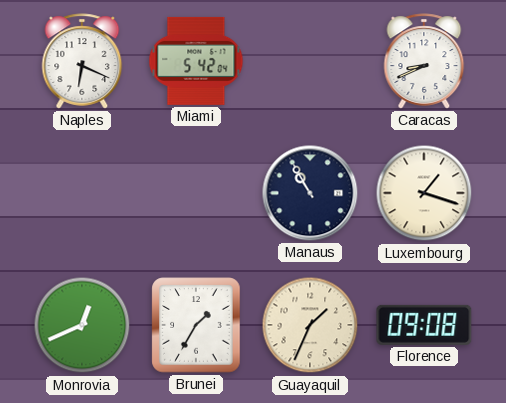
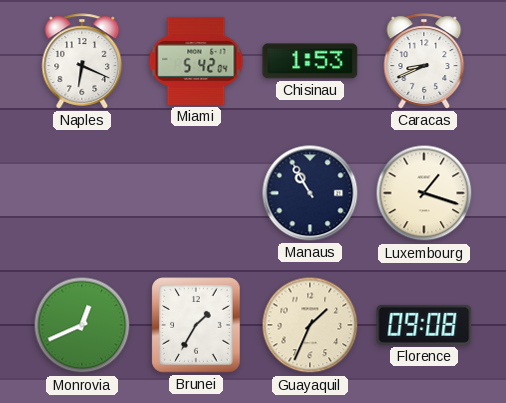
Chisinau: none -> 1:53
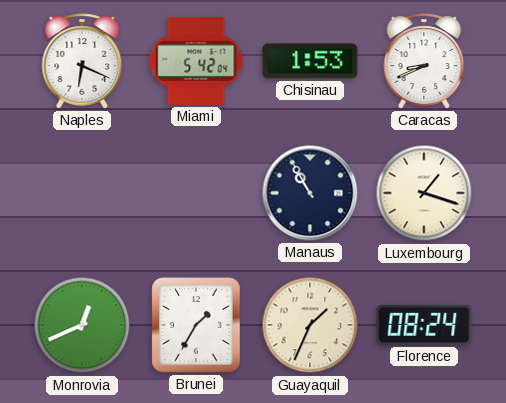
Florence: 09:08 -> 08:24
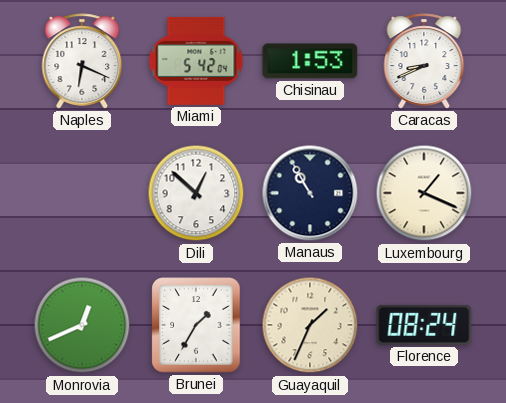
Dili: none -> 12:52
Luxembourg: 1:18 -> 1:19
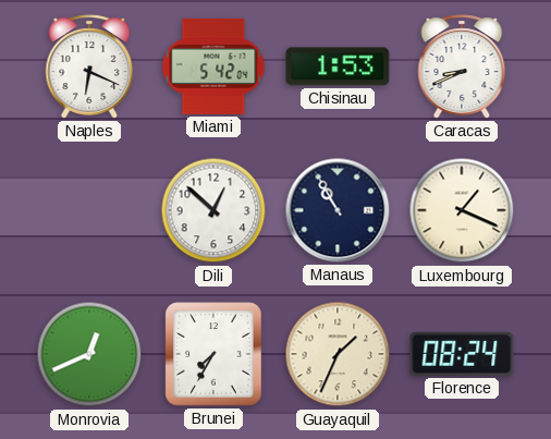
Brunei: 1:35 -> 7:35
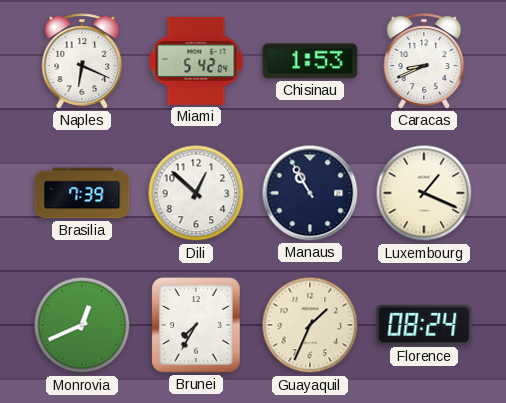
Brasilia: none -> 7:39
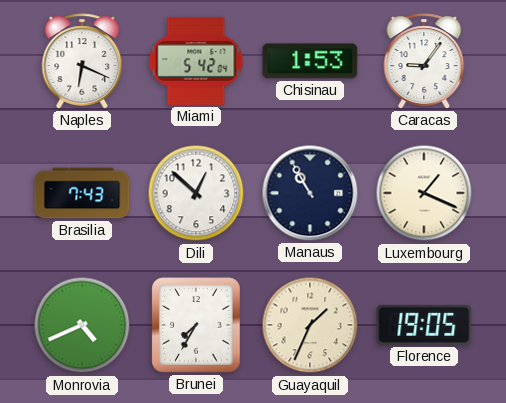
Caracas: 8:41 -> 9:06
Brasilia: 7:39 -> 7:43
Monrovia: 12:41 -> 4:41
Florence: 08:24 -> 19:05
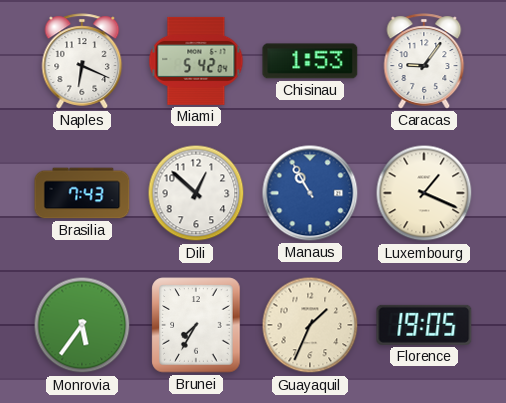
Manaus dial: navy -> blue
Monrovia: 4:41 -> 5:36
